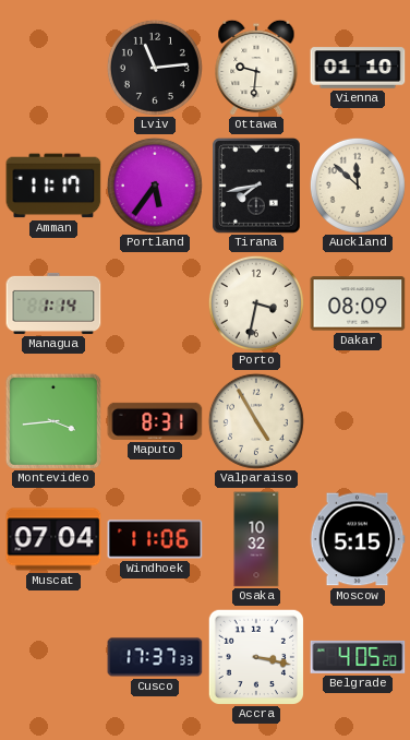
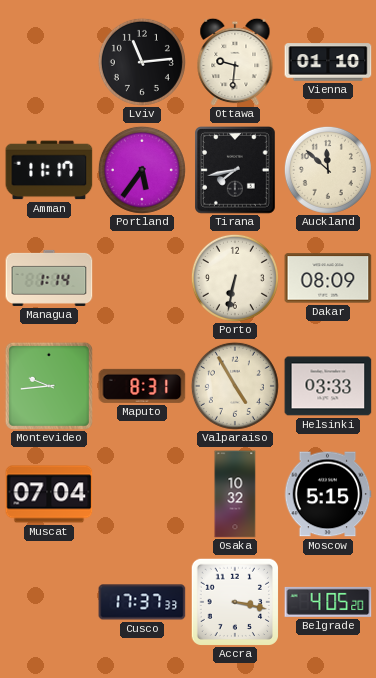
Porto: 3:32 -> 6:32
Montevideo: 3:44 -> 9:44
Helsinki: none -> 03:33
Windhoek: 11:06 -> none
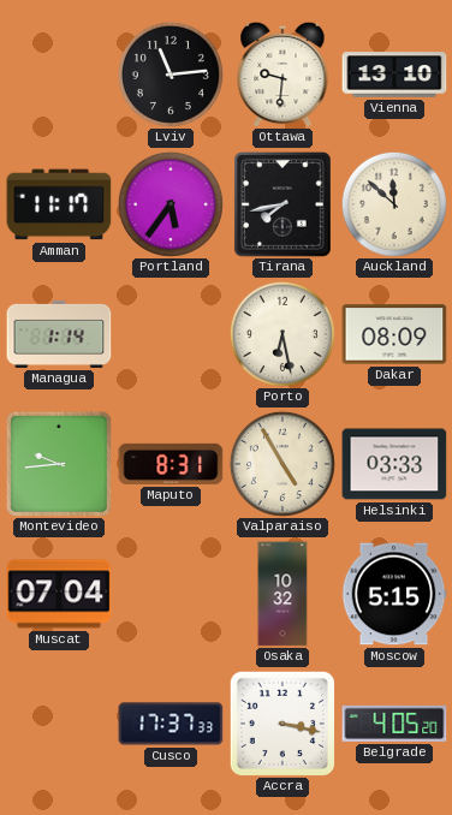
Vienna: 01:10 -> 13:10
Porto: 6:32 -> 6:28
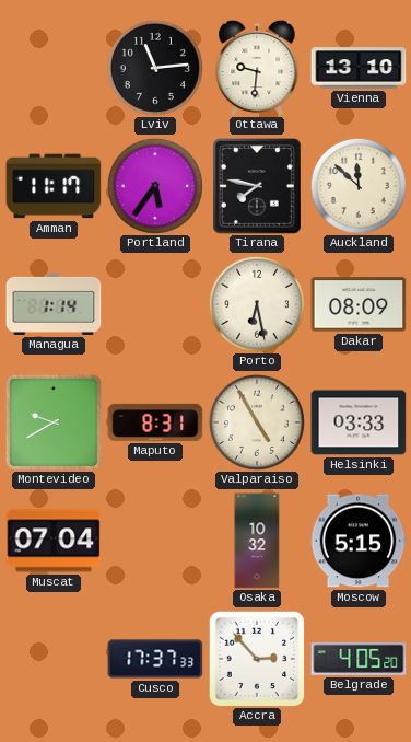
Tirana: 7:43 -> 7:47
Montevideo: 9:44 -> 9:40
Accra: 3:17 -> 2:53
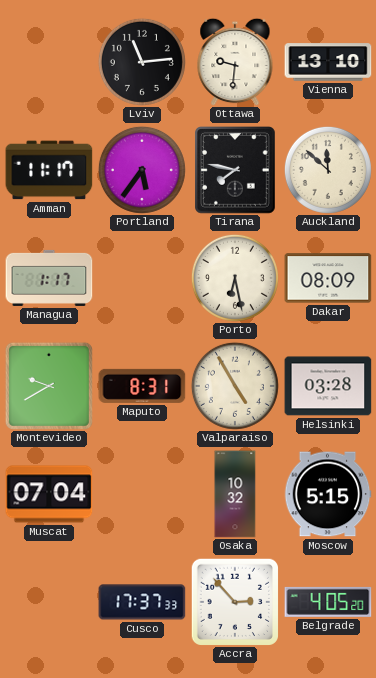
Managua: 1:14 -> 1:17
Helsinki: 03:33 -> 03:28
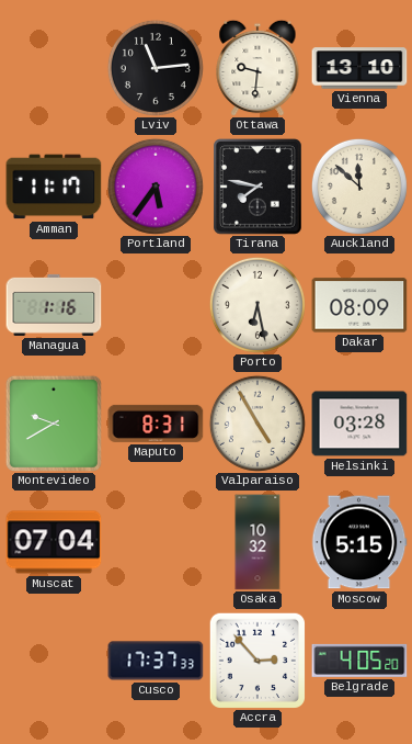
Managua: 1:17 -> 1:16
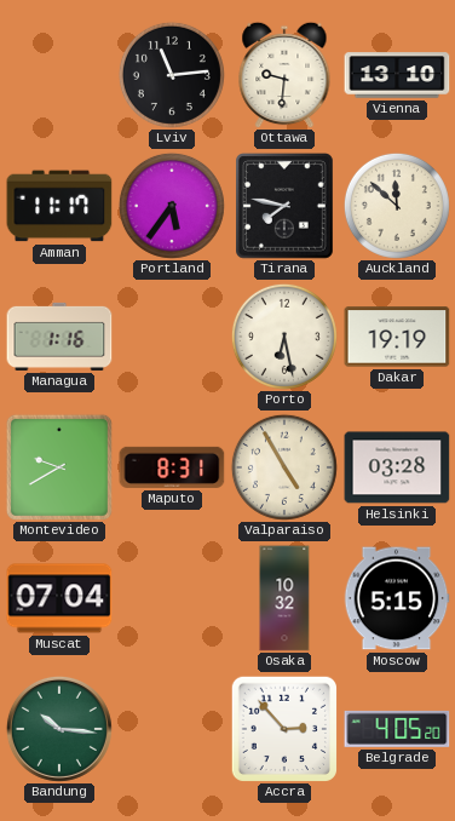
Dakar: 08:09 -> 19:19
Bandung: none -> 10:16
Cusco: 17:37 -> none
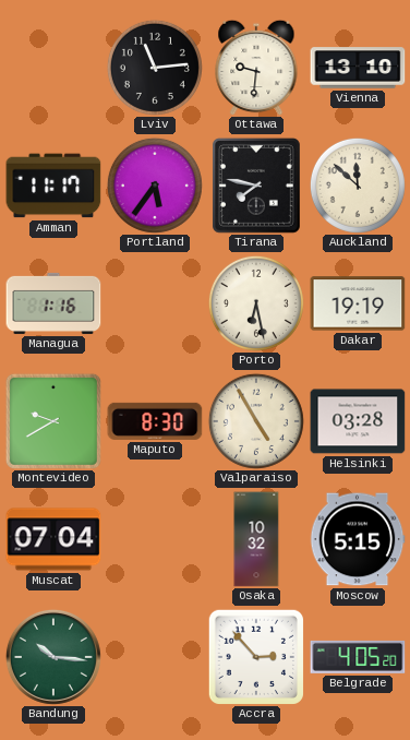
Maputo: 8:31 -> 8:30
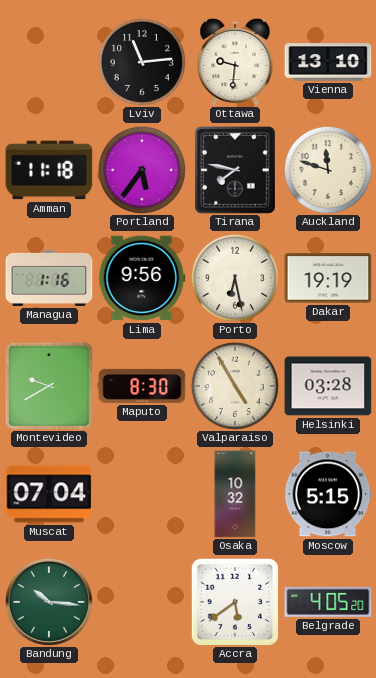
Amman: 11:17 -> 11:18
Auckland: 11:52 -> 11:48
Lima: none -> 9:56
Accra: 2:53 -> 5:39
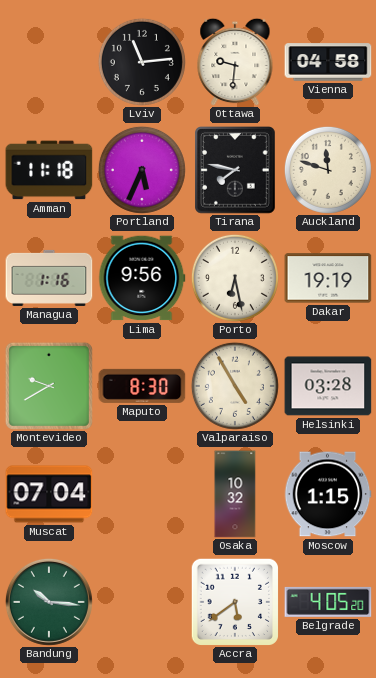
Vienna: 13:10 -> 04:58
Portland: 5:36 -> 5:34
Moscow: 5:15 -> 1:15
